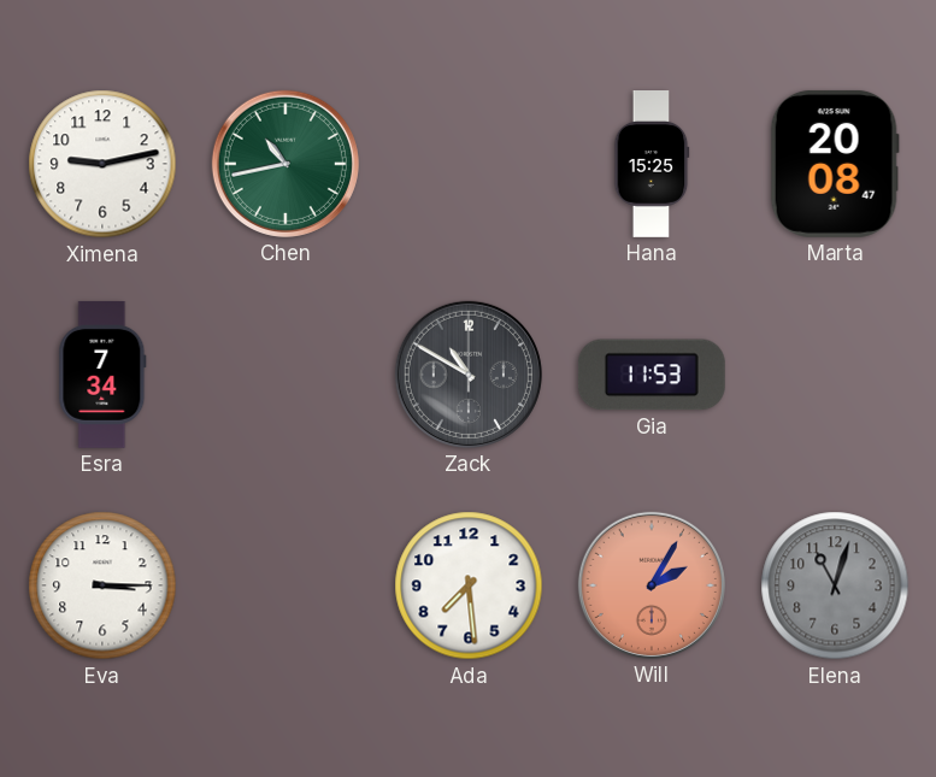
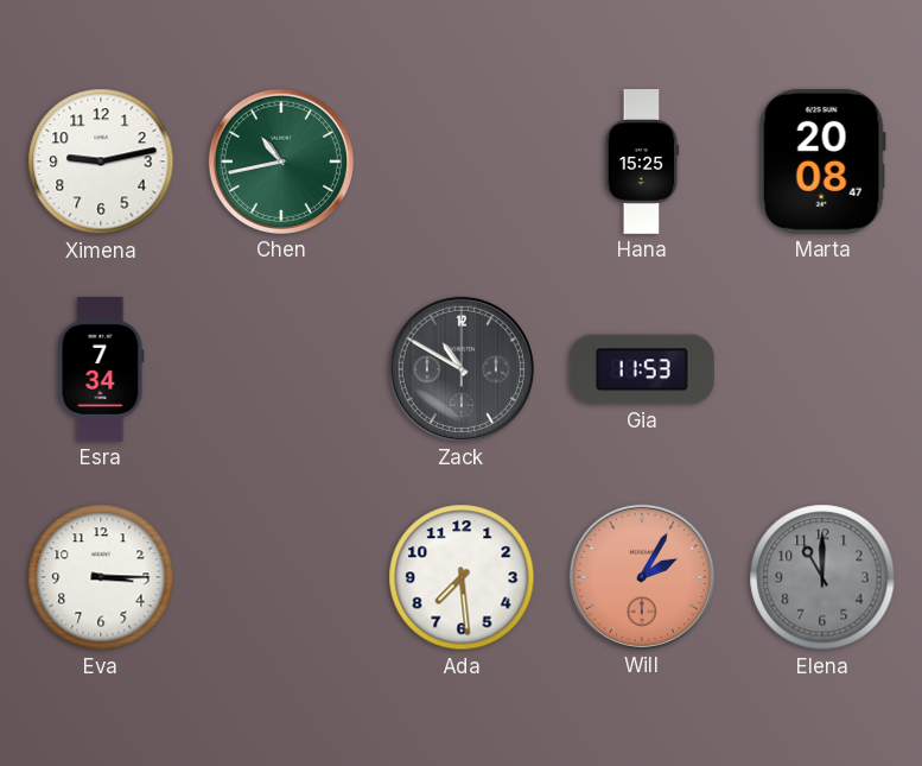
Elena: 11:03 -> 11:00
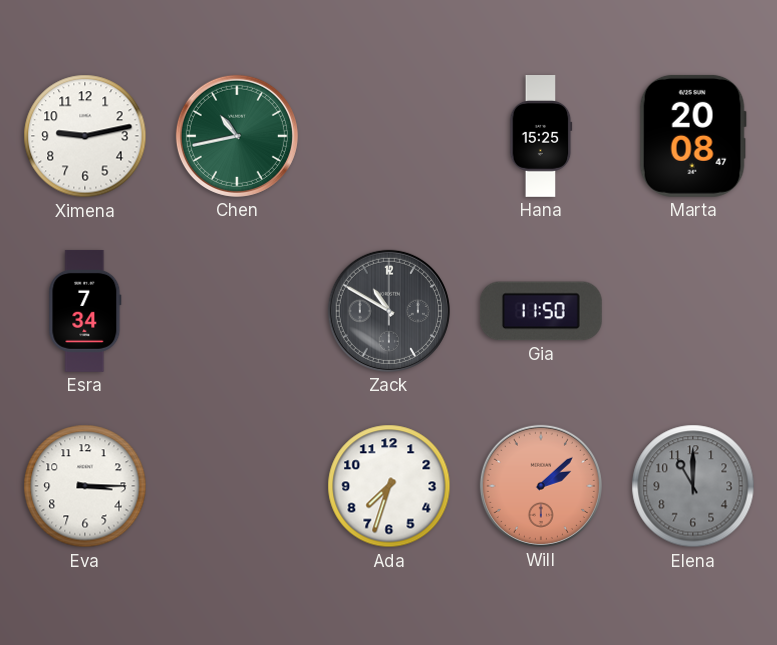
Gia: 11:53 -> 11:50
Ada: 7:29 -> 7:33
Will: 2:05 -> 2:08
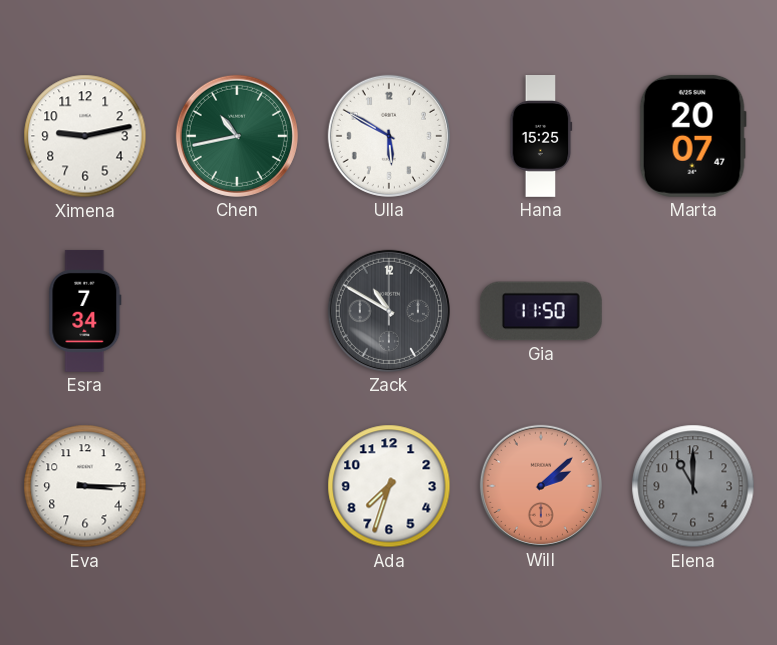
Ulla: none -> 5:50
Marta: 20:08 -> 20:07
